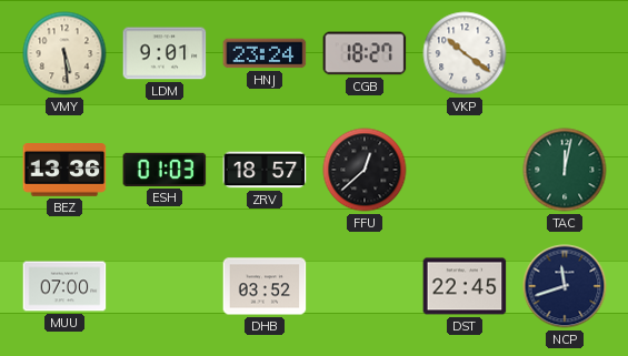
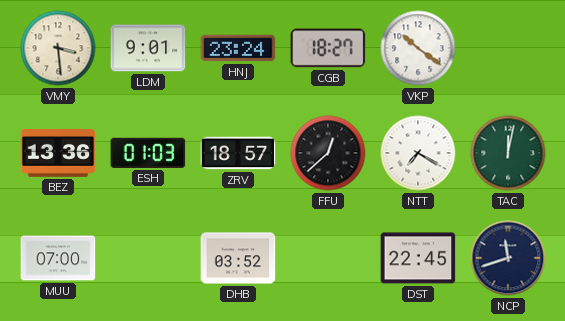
VMY: 5:29 -> 3:29
NTT: none -> 7:20
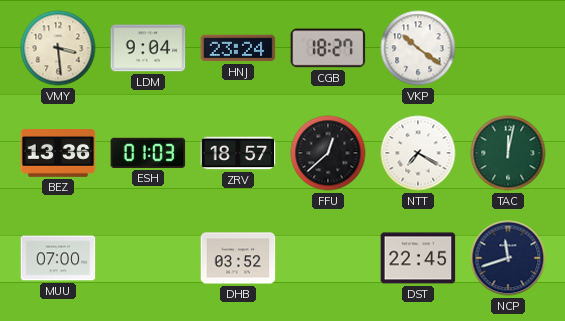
LDM: 9:01 -> 9:04
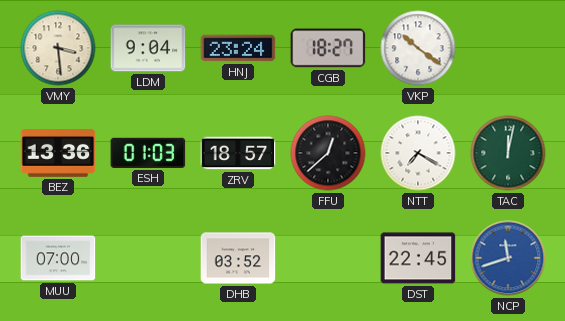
NCP dial: navy -> blue
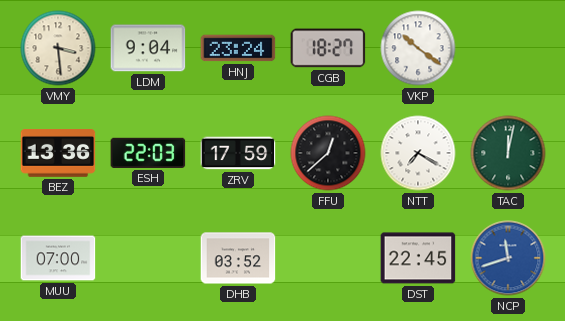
ESH: 01:03 -> 22:03
ZRV: 18:57 -> 17:59
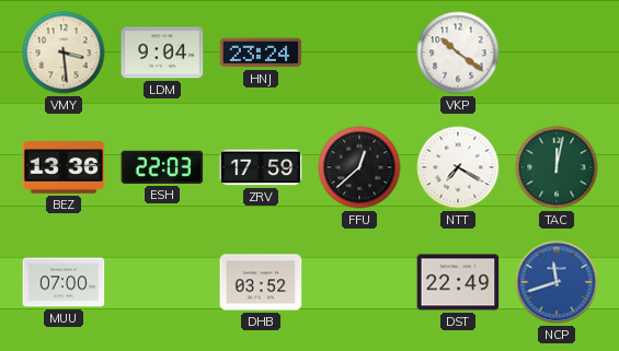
CGB: 18:27 -> none
DST: 22:45 -> 22:49
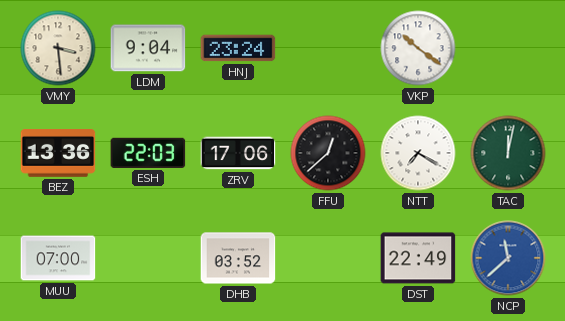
ZRV: 17:59 -> 17:06
NCP: 11:42 -> 11:38
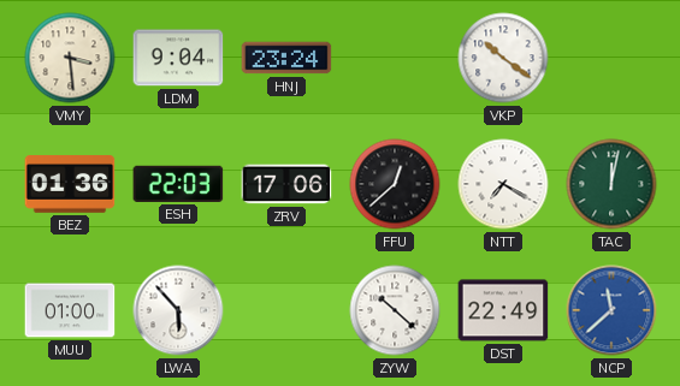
BEZ: 13:36 -> 01:36
MUU: 07:00 -> 01:00
LWA: none -> 5:53
DHB: 03:52 -> none
ZYW: none -> 10:22
